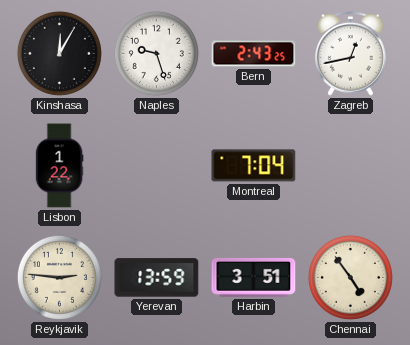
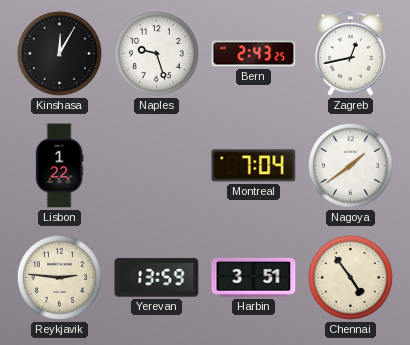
Nagoya: none -> 1:39
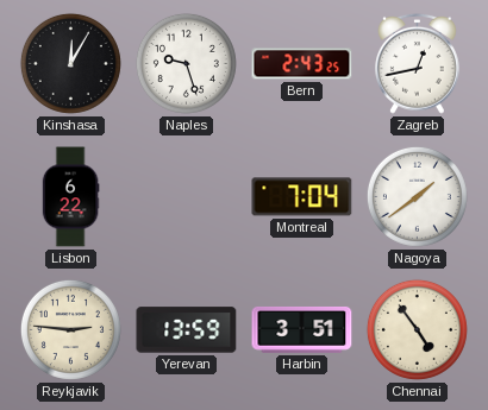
Lisbon: 1:22 -> 6:22
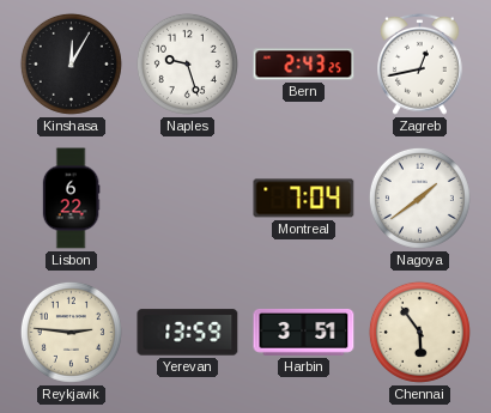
Chennai: 4:54 -> 5:54
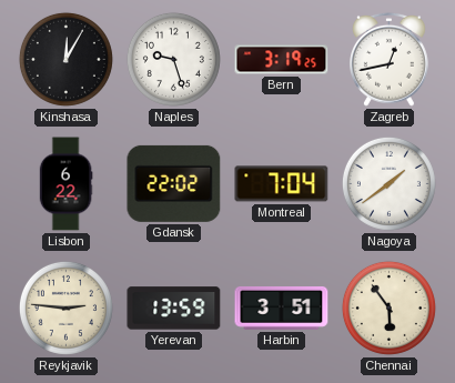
Bern: 2:43 -> 3:19
Gdansk: none -> 22:02
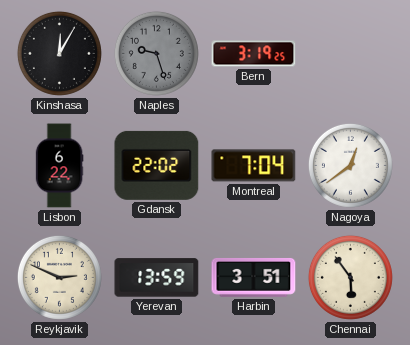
Naples dial: white -> grey
Zagreb: 12:43 -> none
Nagoya: 1:39 -> 12:39
Reykjavik: 2:46 -> 2:49
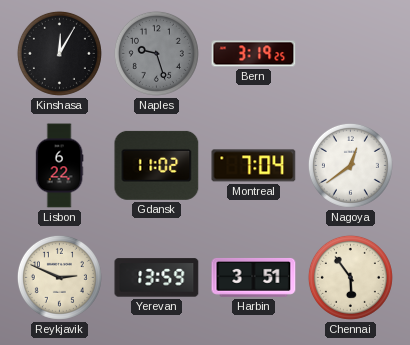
Gdansk: 22:02 -> 11:02
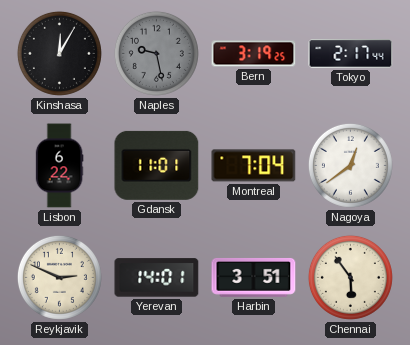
Naples: 9:27 -> 9:28
Tokyo: none -> 2:17
Gdansk: 11:02 -> 11:01
Yerevan: 13:59 -> 14:01
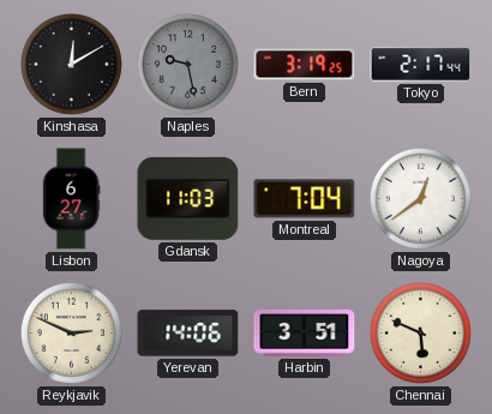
Kinshasa: 12:05 -> 12:10
Lisbon: 6:22 -> 6:27
Gdansk: 11:01 -> 11:03
Yerevan: 14:01 -> 14:06
Chennai: 5:54 -> 5:49
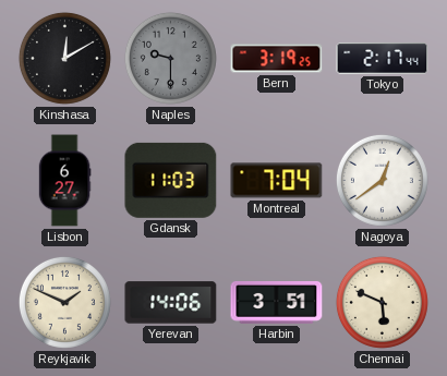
Naples: 9:28 -> 9:30
Reykjavik: 2:49 -> 1:49
